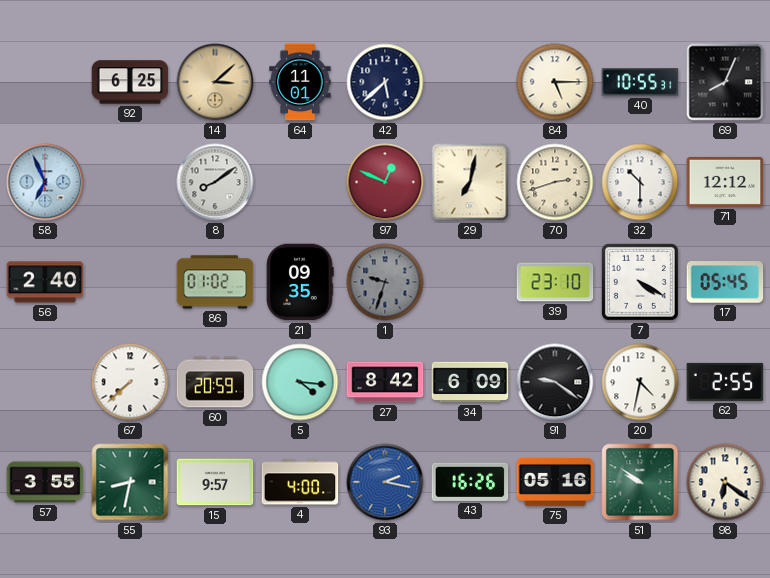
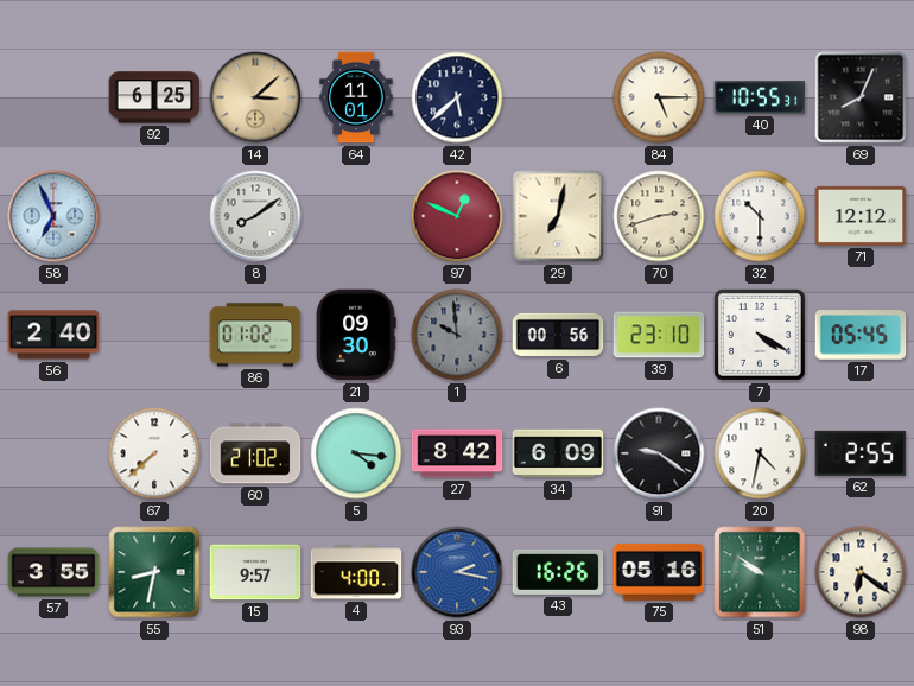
21: 09:35 -> 09:30
1: 9:33 -> 9:59
6: none -> 00:56
60: 20:59 -> 21:02
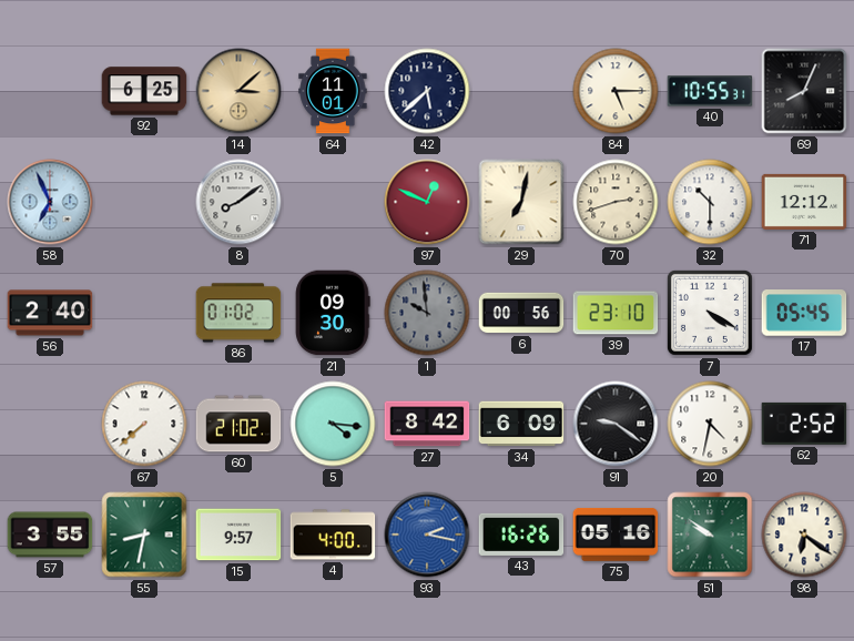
62: 2:55 -> 2:52
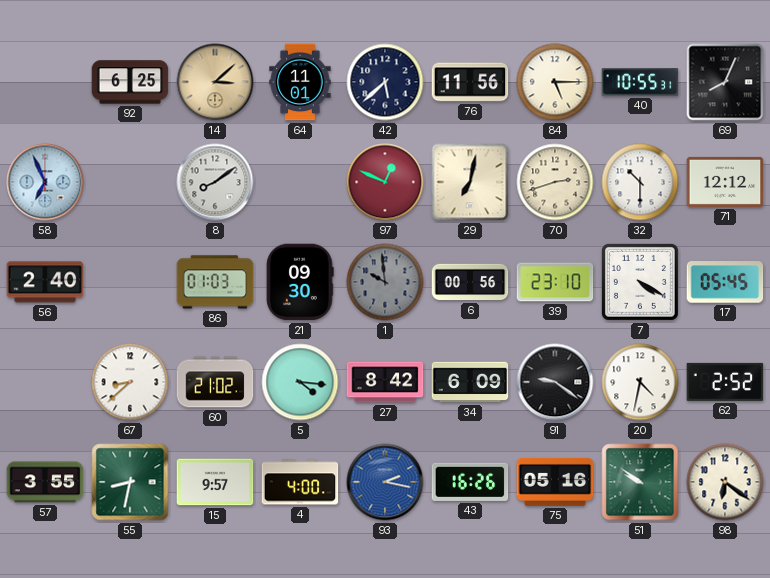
76: none -> 11:56
86: 01:02 -> 01:03
67: 7:38 -> 8:38
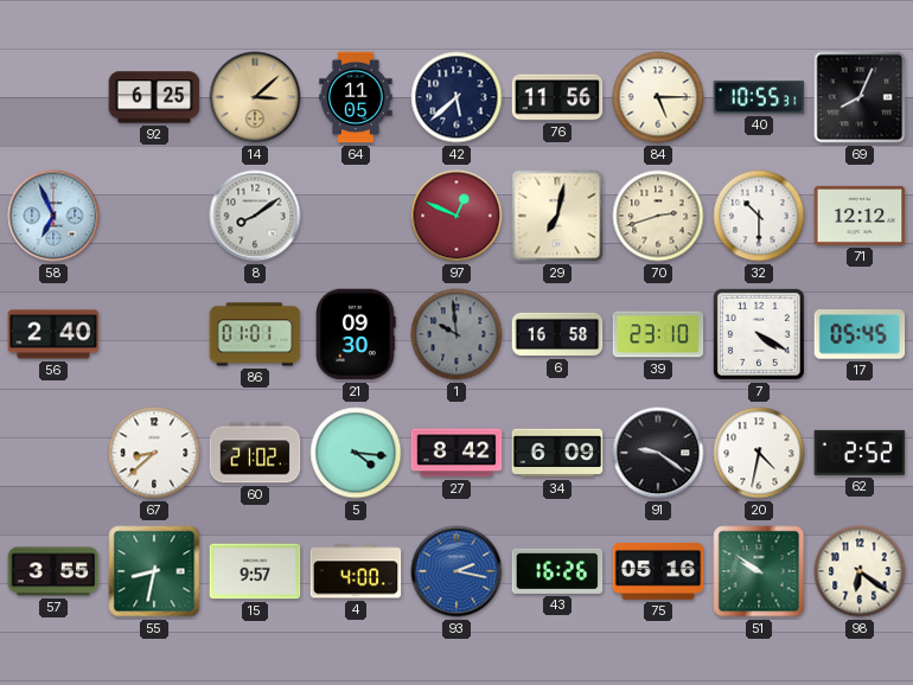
64: 11:01 -> 11:05
86: 01:03 -> 01:01
6: 00:56 -> 16:58
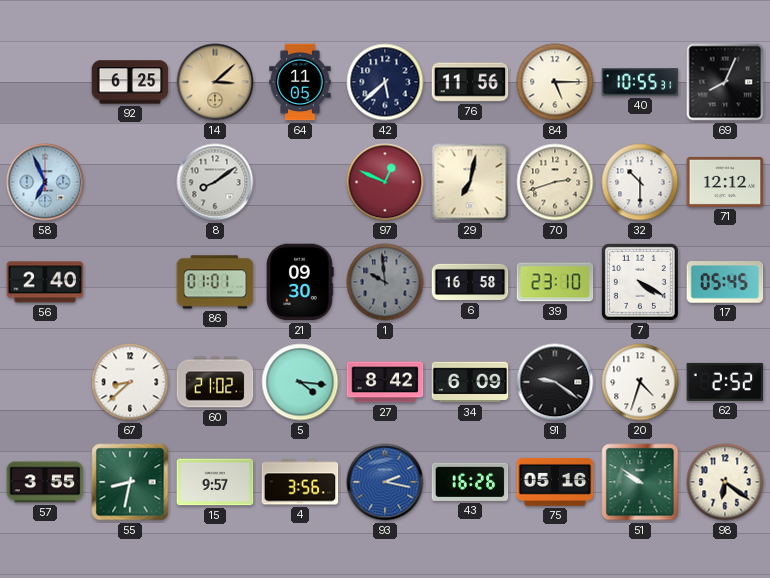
20: 4:32 -> 4:33
4: 4:00 -> 3:56
